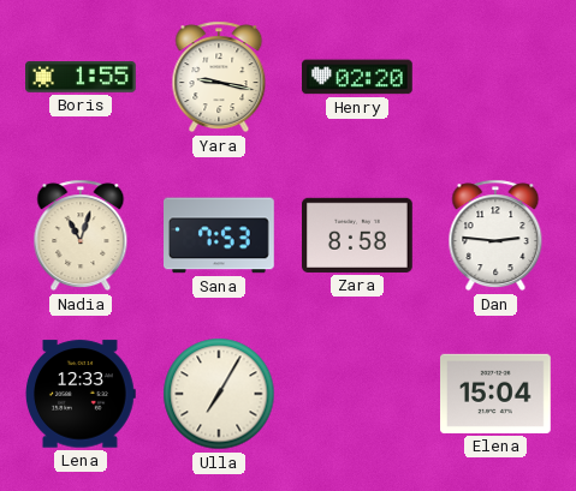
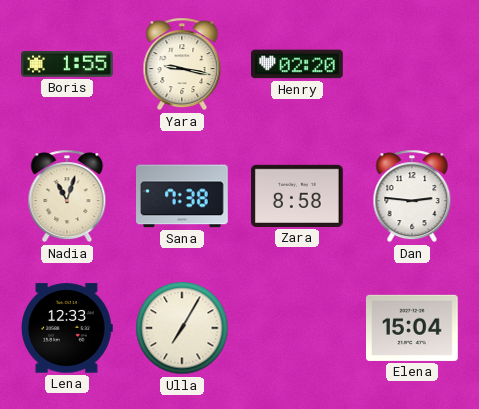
Sana: 7:53 -> 7:38
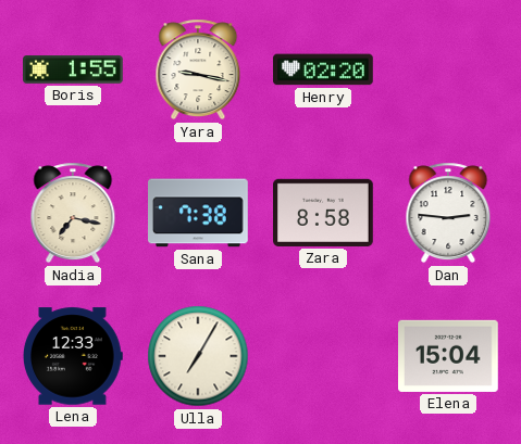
Nadia: 11:03 -> 7:17
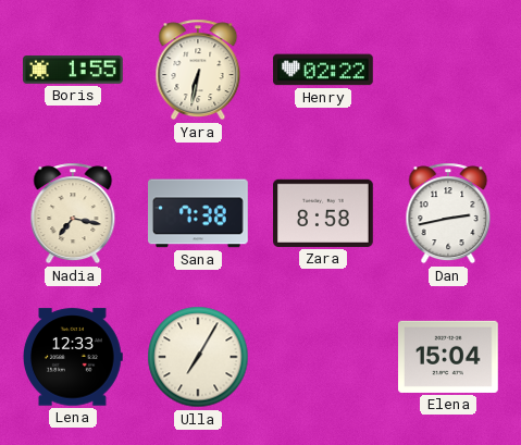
Yara: 9:17 -> 6:32
Henry: 02:20 -> 02:22
Dan: 2:46 -> 2:43
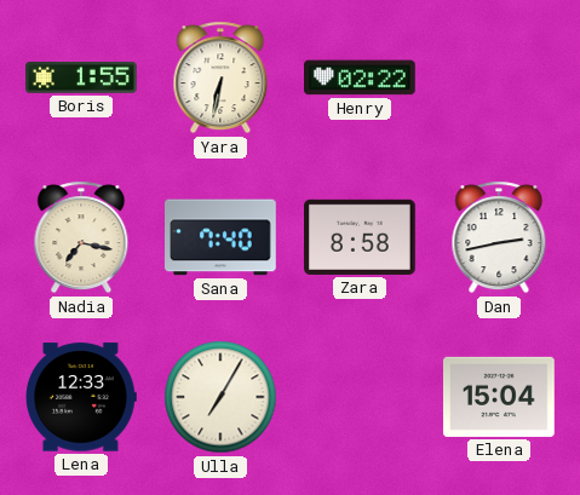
Sana: 7:38 -> 7:40
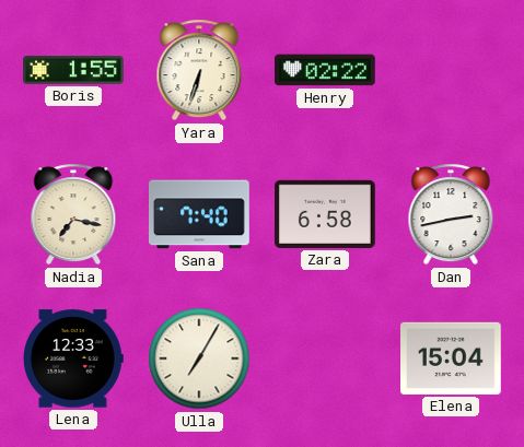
Yara: 6:32 -> 6:33
Zara: 8:58 -> 6:58
